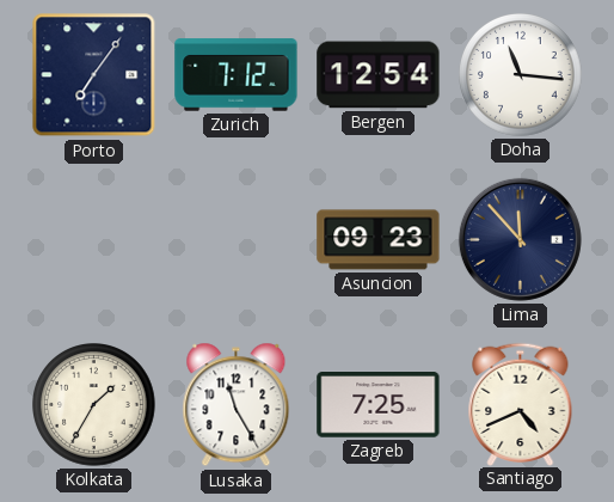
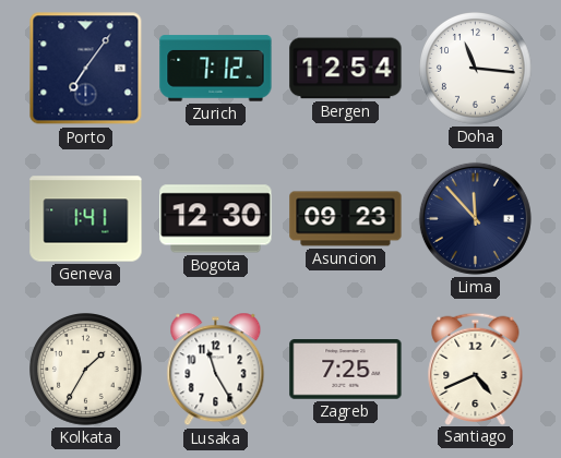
Geneva: none -> 1:41
Bogota: none -> 12:30
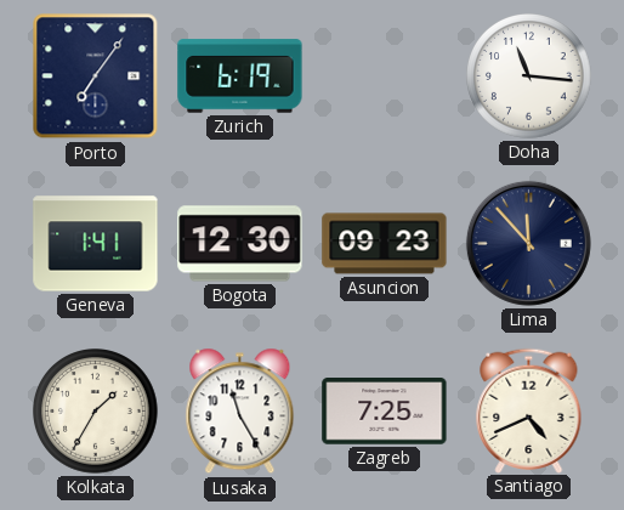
Zurich: 7:12 -> 6:19
Bergen: 12:54 -> none
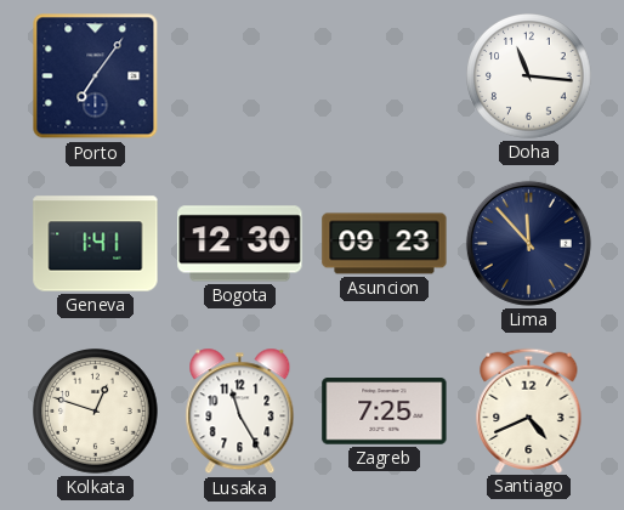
Zurich: 6:19 -> none
Kolkata: 1:35 -> 12:48
